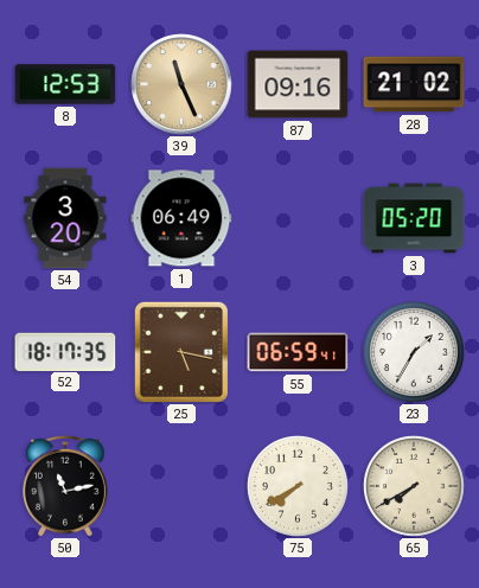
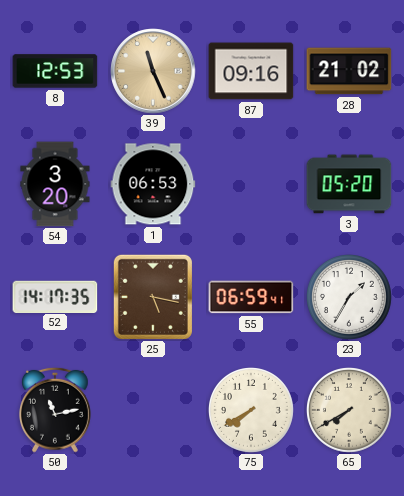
1: 06:49 -> 06:53
52: 18:17 -> 14:17
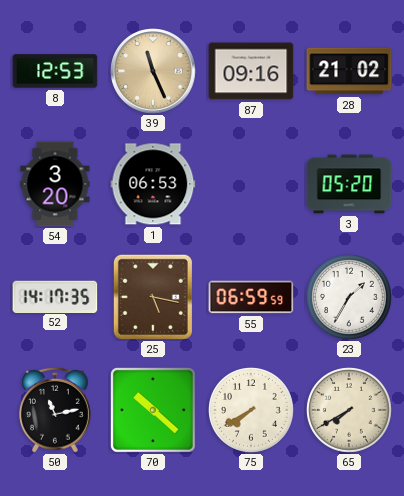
55: 06:59:41 -> 06:59:59
70: none -> 10:22
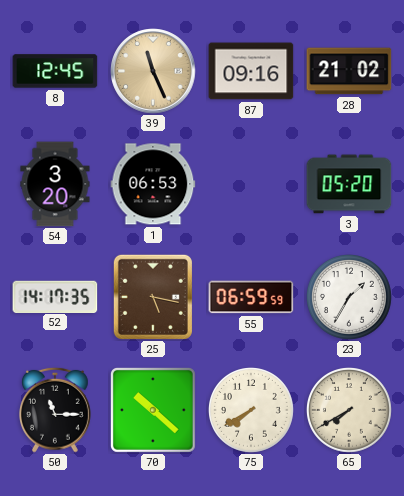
8: 12:53 -> 12:45
50: 11:13 -> 11:15
